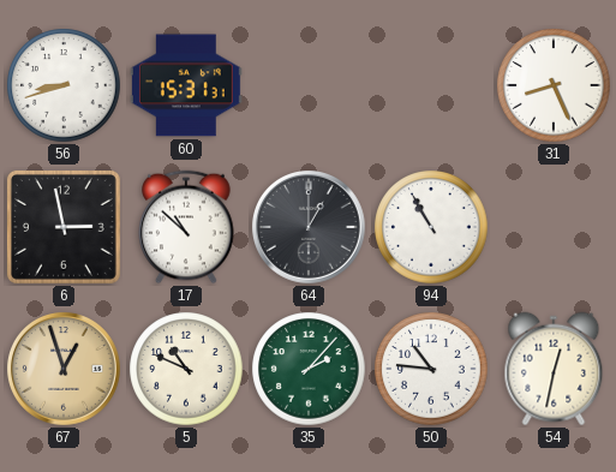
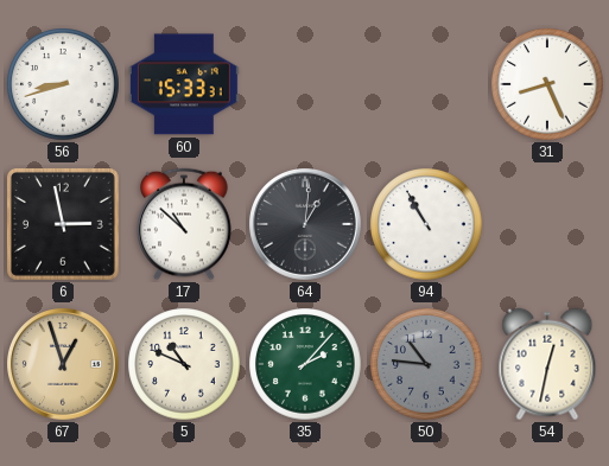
60: 15:31 -> 15:33
64: 1:00 -> 1:01
50 dial: white -> grey
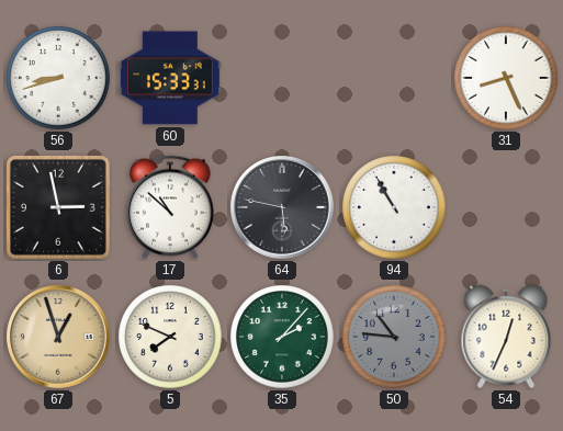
64: 1:01 -> 5:47
5: 10:49 -> 7:49
54: 12:32 -> 12:34
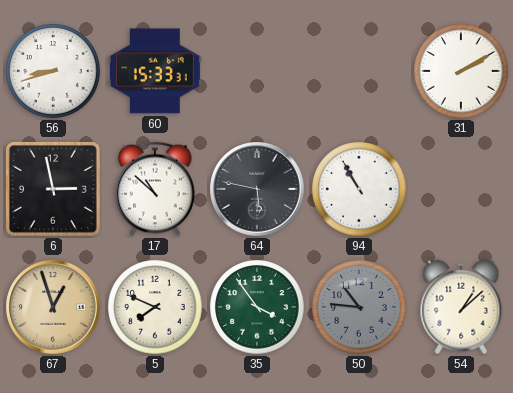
31: 8:26 -> 2:10
35: 2:07 -> 3:54
54: 12:34 -> 1:08
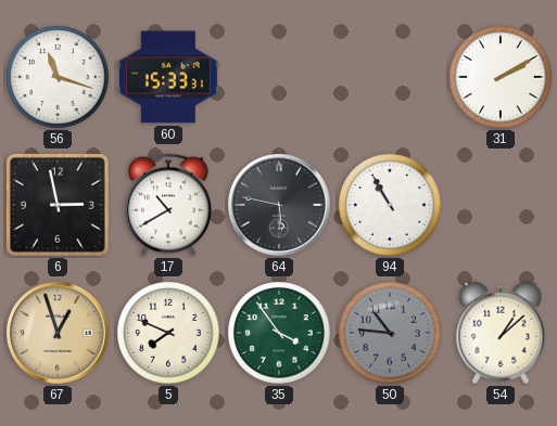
56: 8:42 -> 11:18
17: 10:52 -> 10:40
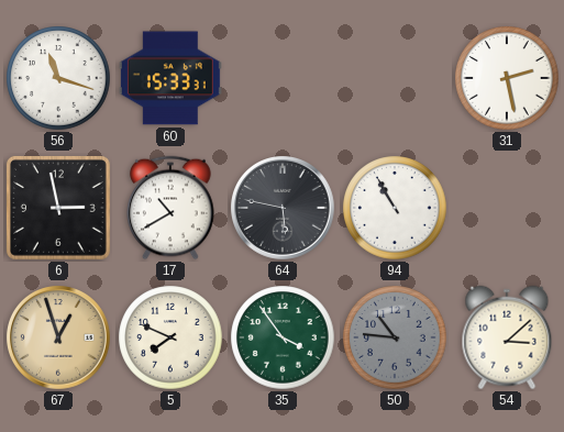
31: 2:10 -> 2:28
54: 1:08 -> 3:08
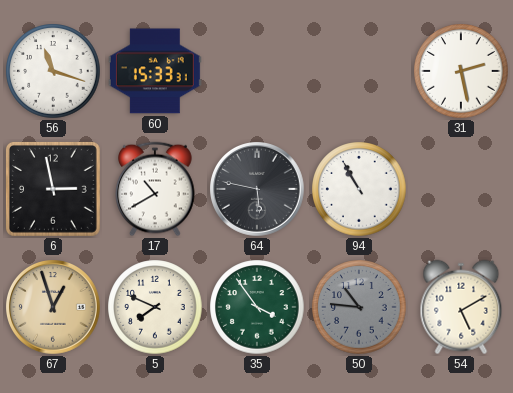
54: 3:08 -> 5:10
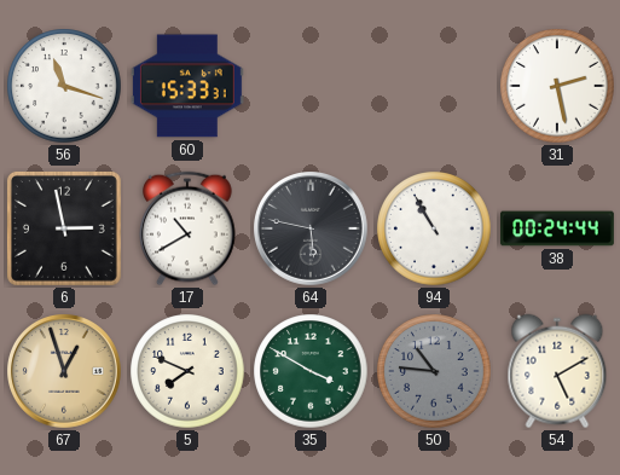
38: none -> 00:24
35: 3:54 -> 3:50
